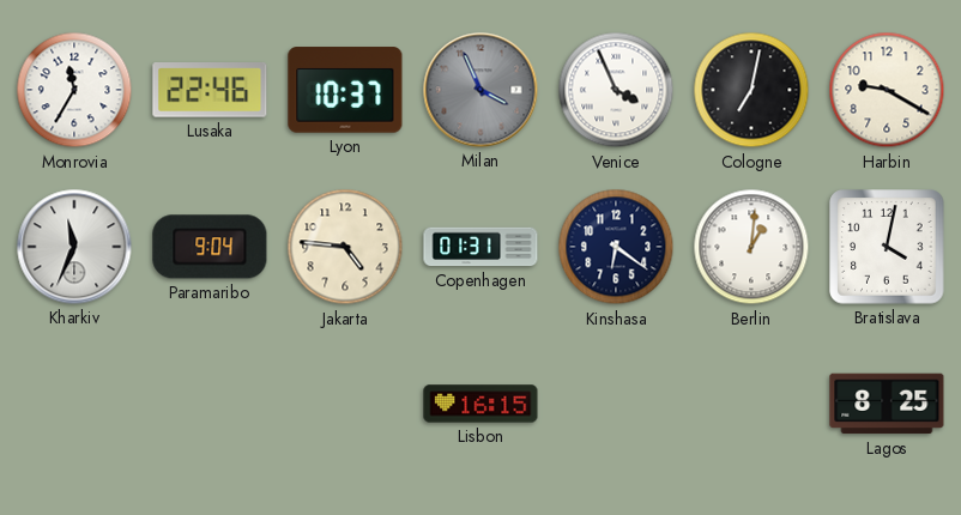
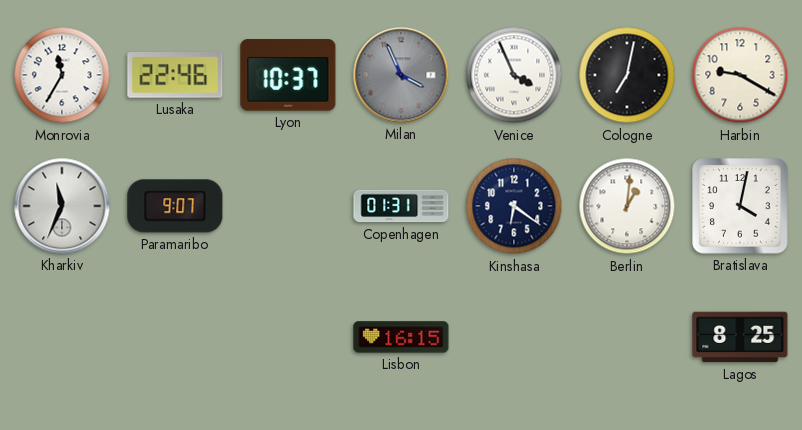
Paramaribo: 9:04 -> 9:07
Jakarta: 4:46 -> none
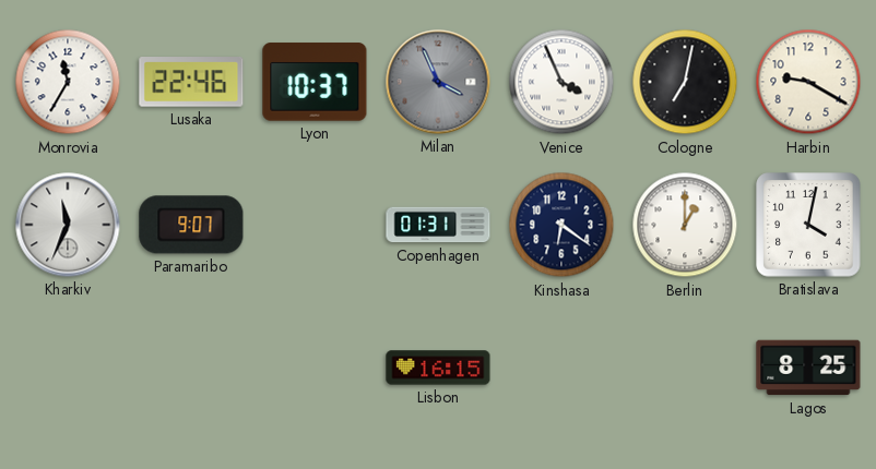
Berlin: 1:01 -> 1:00
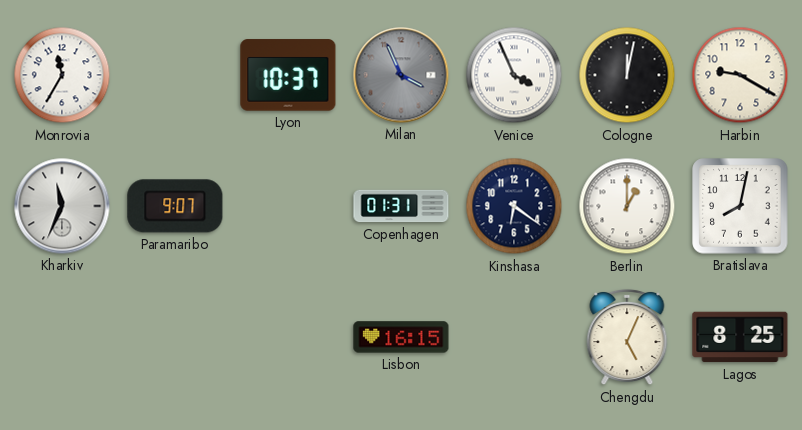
Lusaka: 22:46 -> none
Cologne: 7:02 -> 12:02
Bratislava: 4:02 -> 8:02
Chengdu: none -> 5:04
